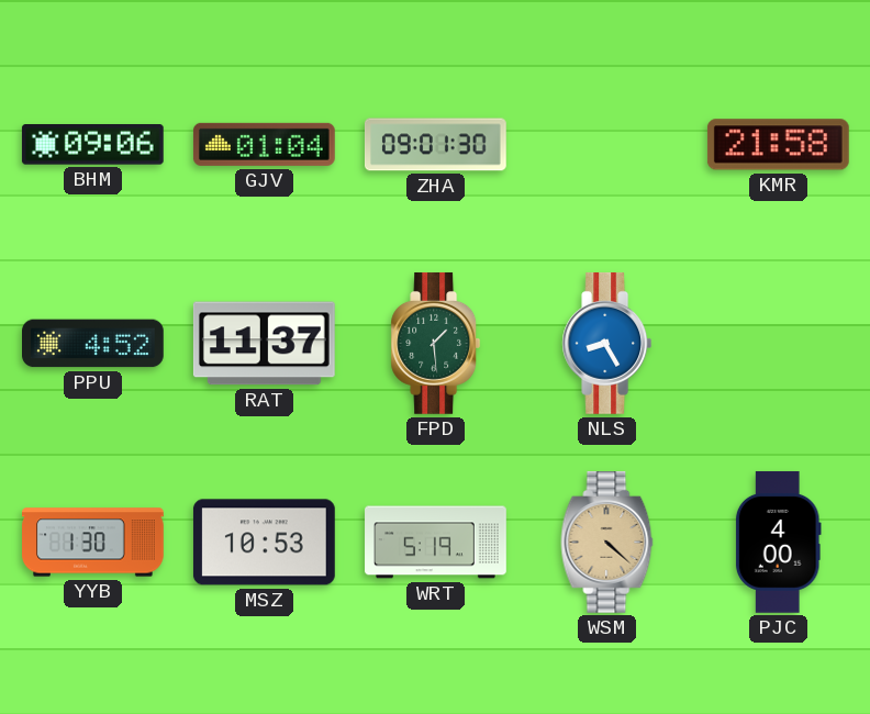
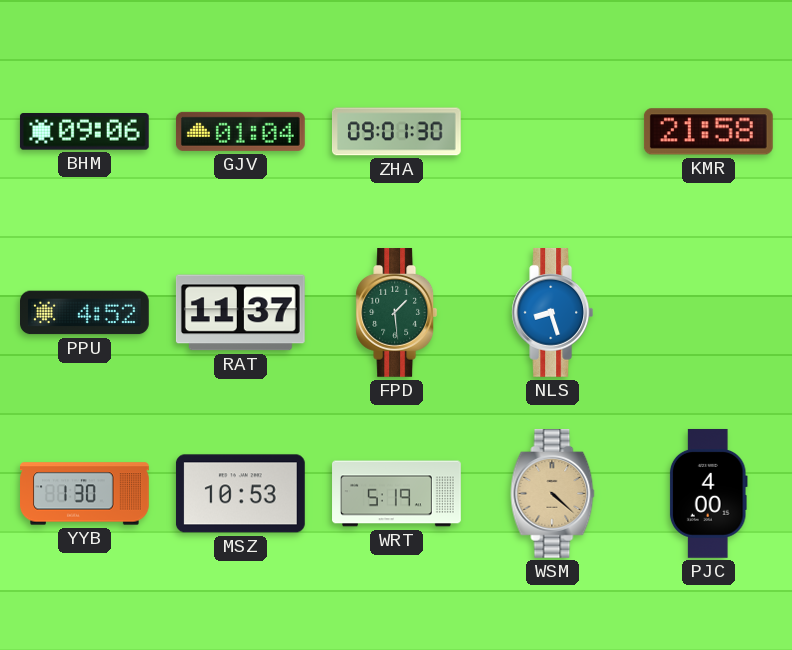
NLS: 8:25 -> 8:27
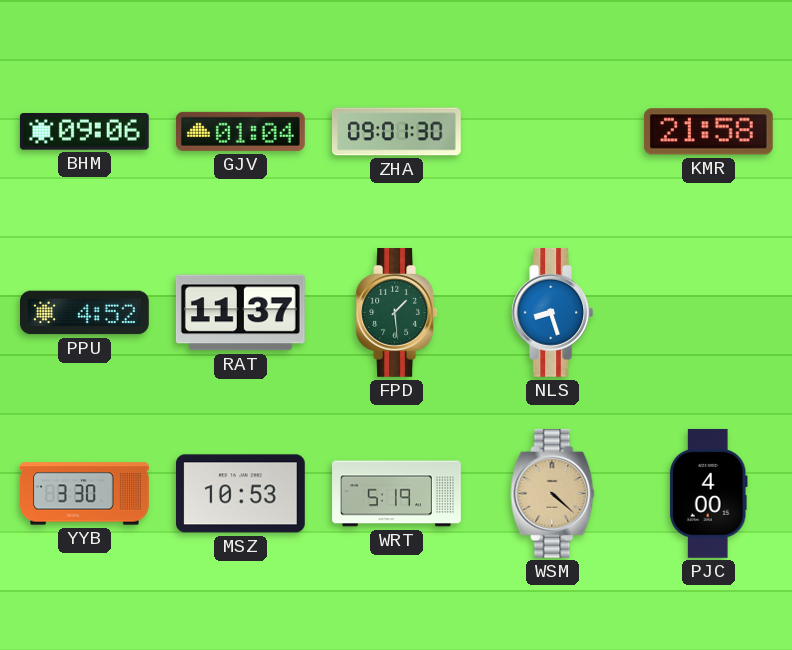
YYB: 1:30 -> 3:30
